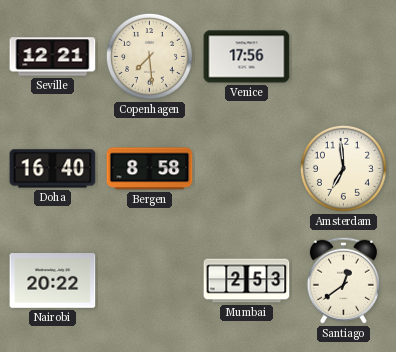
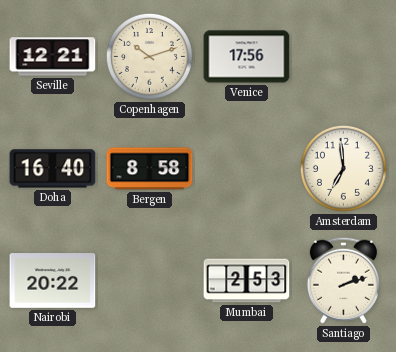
Copenhagen: 7:29 -> 10:12
Santiago: 12:39 -> 2:12
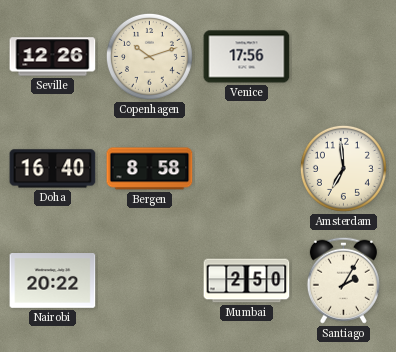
Seville: 12:21 -> 12:26
Mumbai: 2:53 -> 2:50
Santiago: 2:12 -> 2:05
